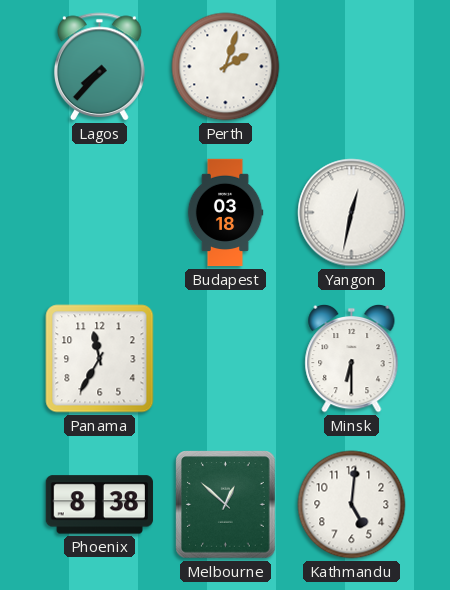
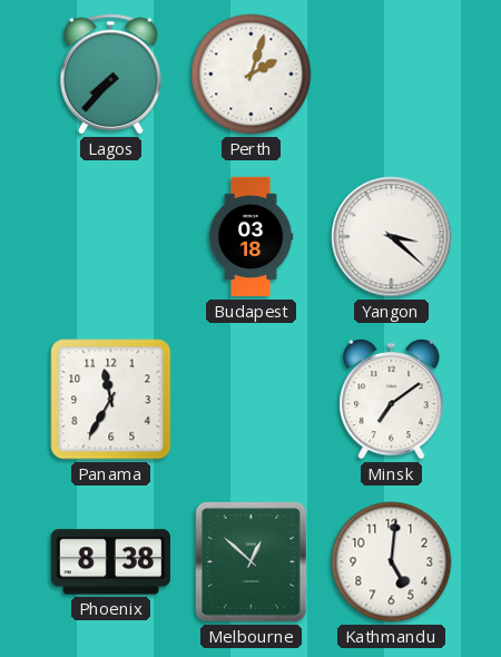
Yangon: 12:32 -> 3:22
Minsk: 6:30 -> 7:09
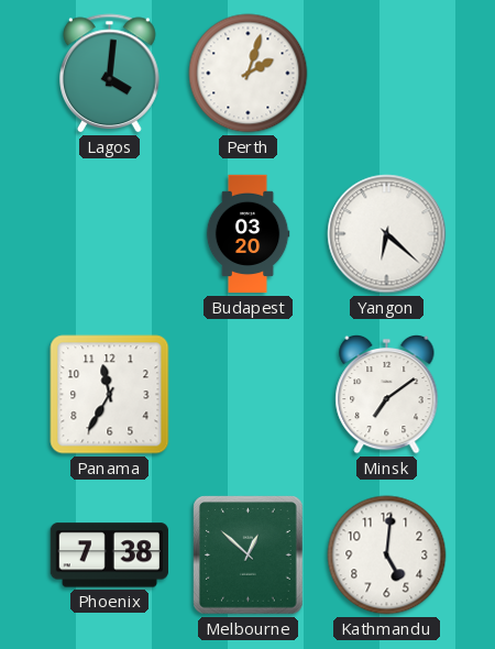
Lagos: 7:37 -> 4:01
Budapest: 03:18 -> 03:20
Yangon: 3:22 -> 6:22
Phoenix: 8:38 -> 7:38
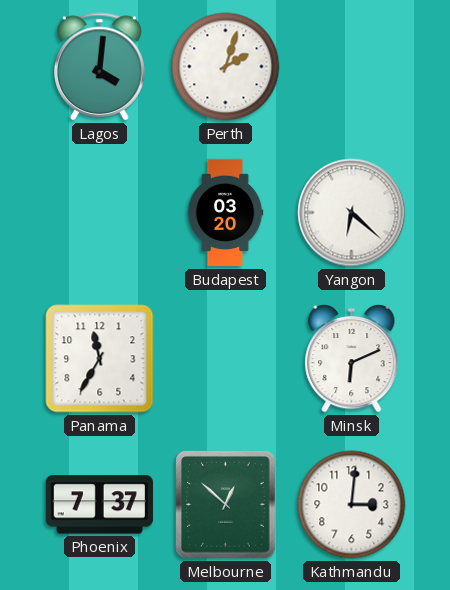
Minsk: 7:09 -> 6:11
Phoenix: 7:38 -> 7:37
Kathmandu: 5:01 -> 3:01
